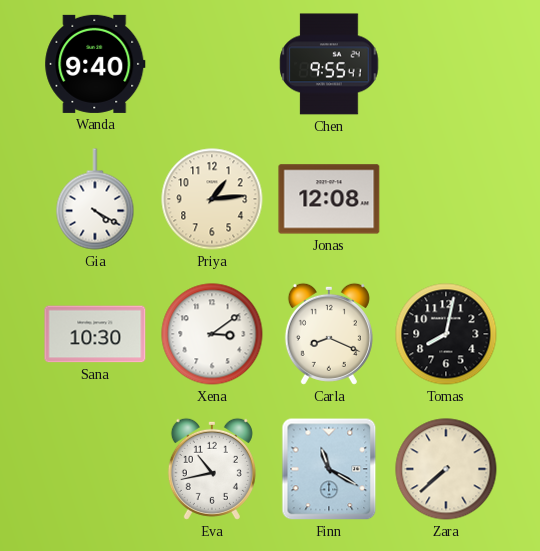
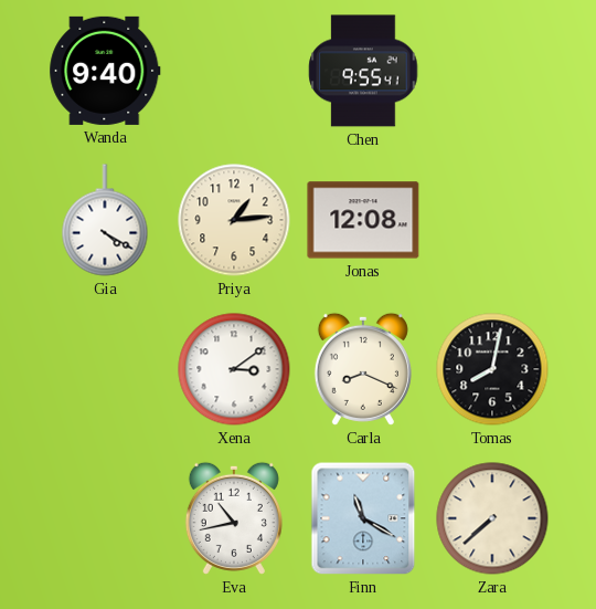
Sana: 10:30 -> none
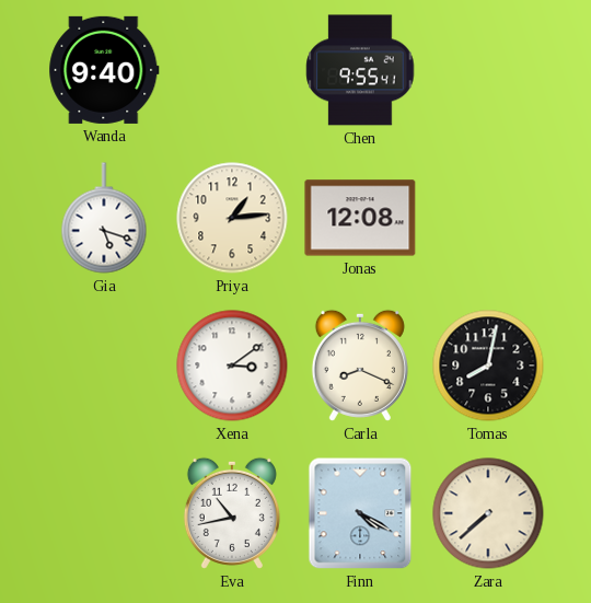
Gia: 4:20 -> 5:18
Finn: 11:20 -> 4:20
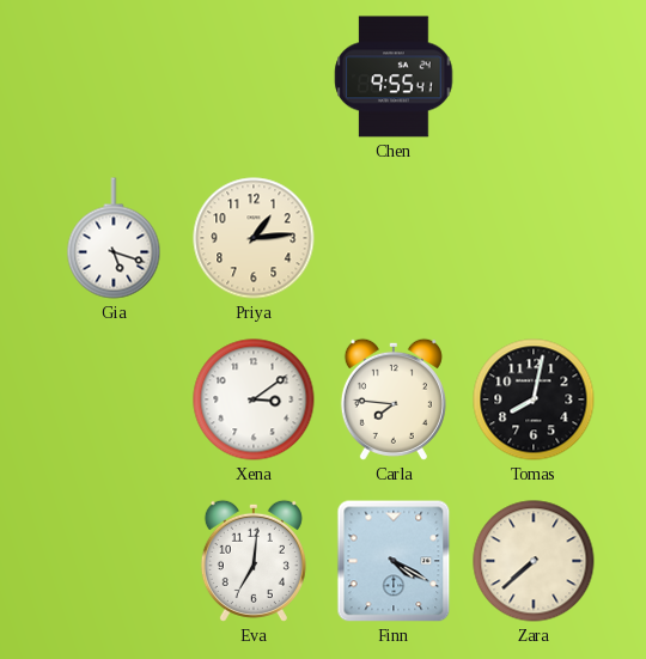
Wanda: 9:40 -> none
Jonas: 12:08 -> none
Carla: 8:19 -> 7:46
Eva: 10:43 -> 7:01
